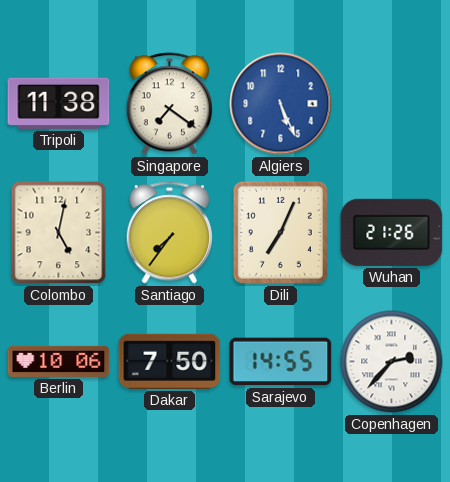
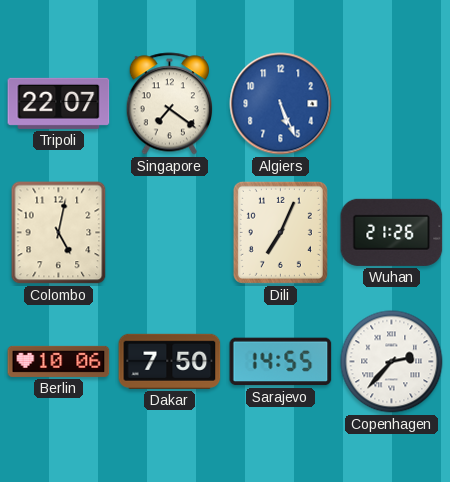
Tripoli: 11:38 -> 22:07
Santiago: 7:36 -> none
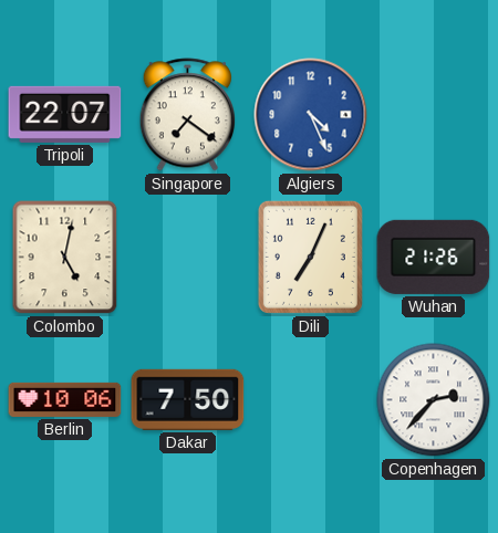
Algiers: 5:26 -> 4:26
Sarajevo: 14:55 -> none
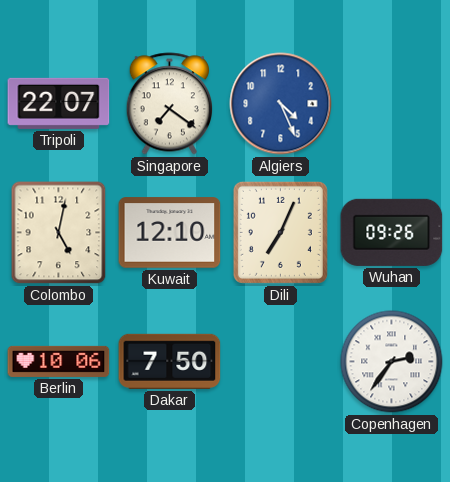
Kuwait: none -> 12:10
Wuhan: 21:26 -> 09:26
Copenhagen: 2:37 -> 2:36
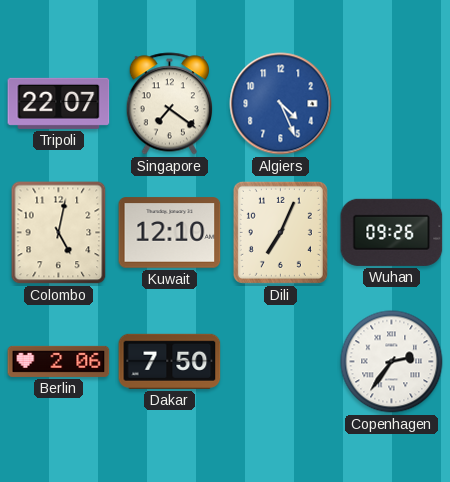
Berlin: 10:06 -> 2:06
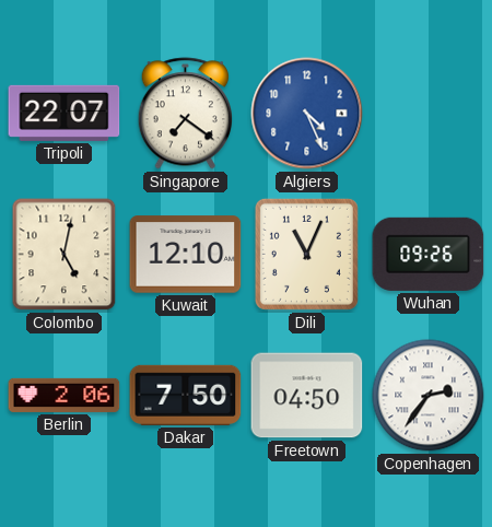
Dili: 7:04 -> 11:04
Freetown: none -> 04:50
